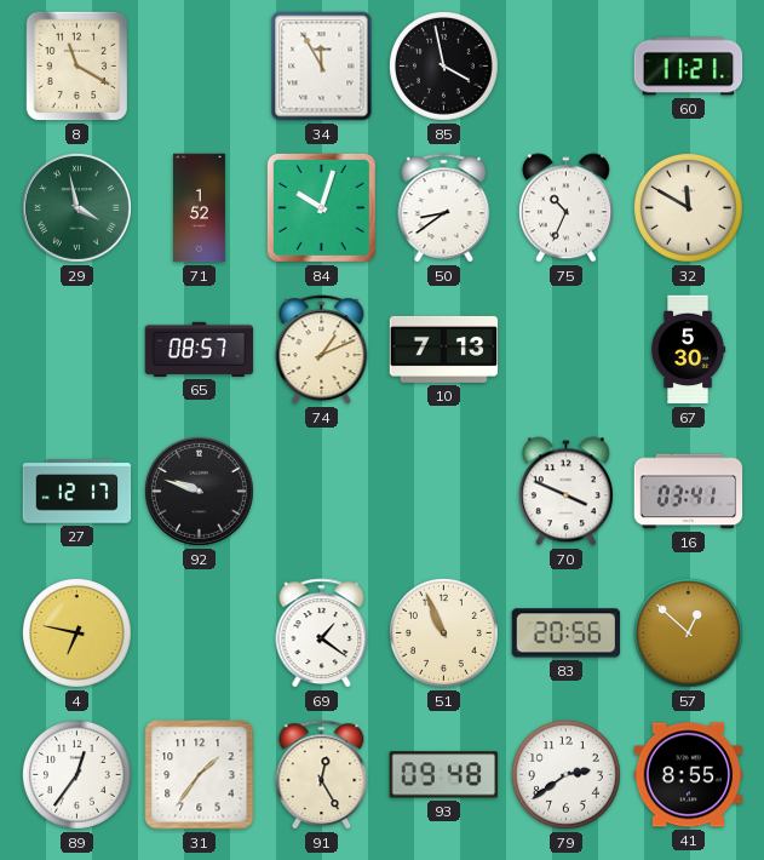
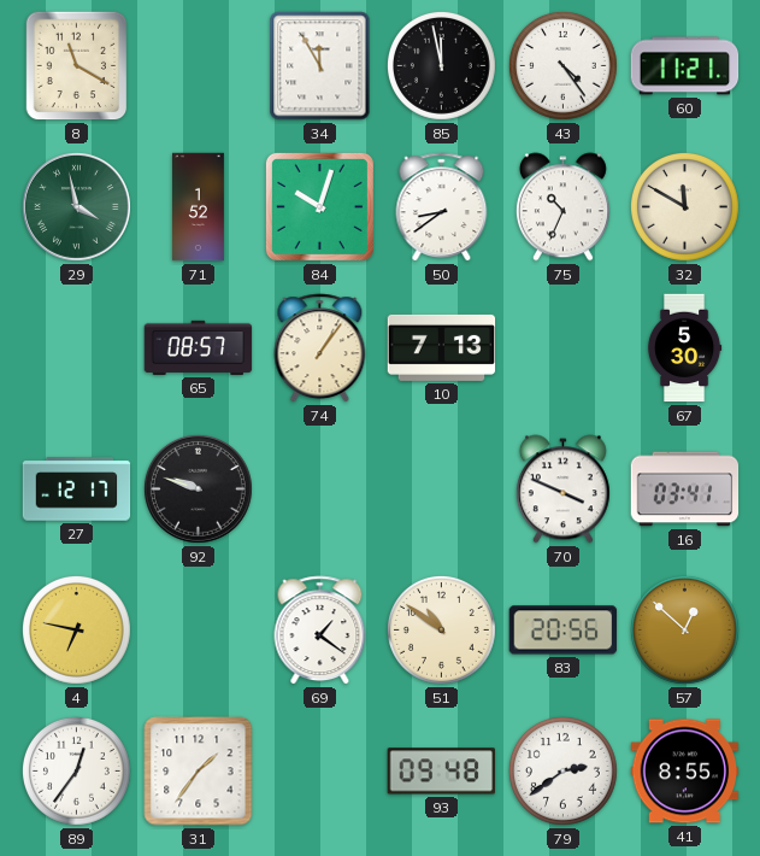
85: 3:58 -> 11:58
43: none -> 4:24
74: 1:11 -> 1:06
51: 10:56 -> 10:51
91: 12:25 -> none
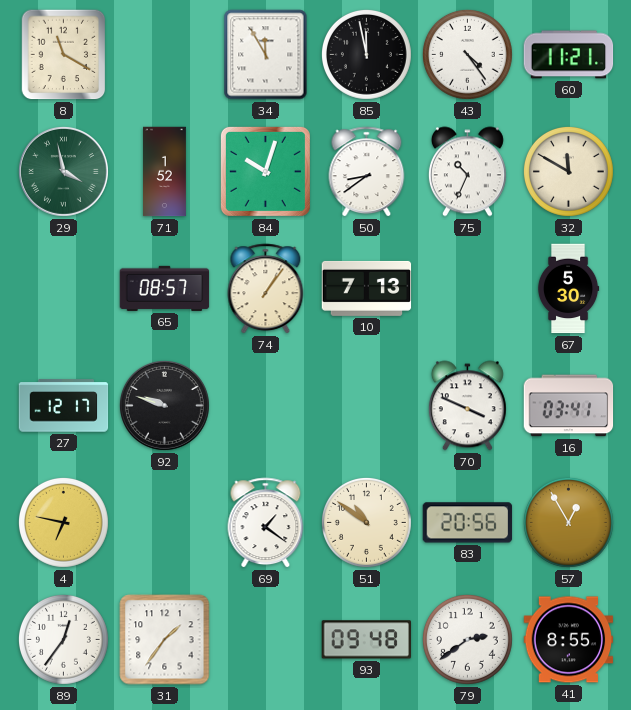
57: 12:52 -> 12:55
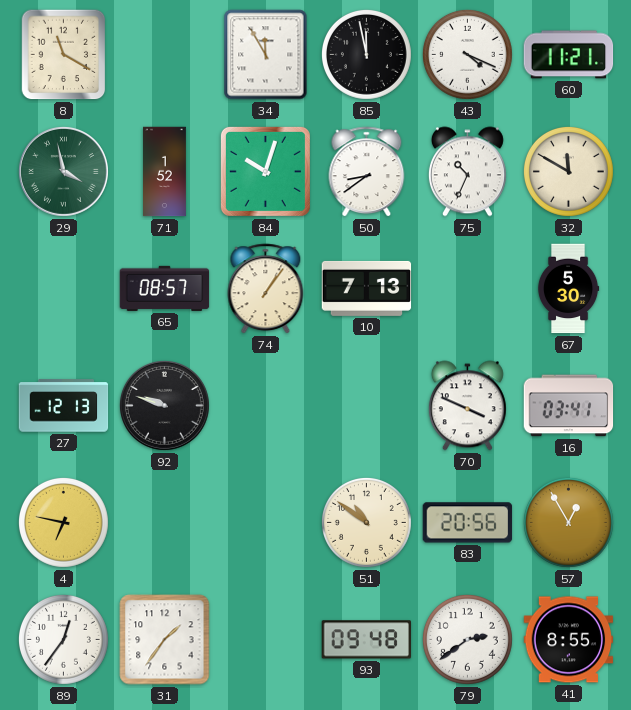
43: 4:24 -> 4:19
27: 12:17 -> 12:13
69: 1:21 -> none
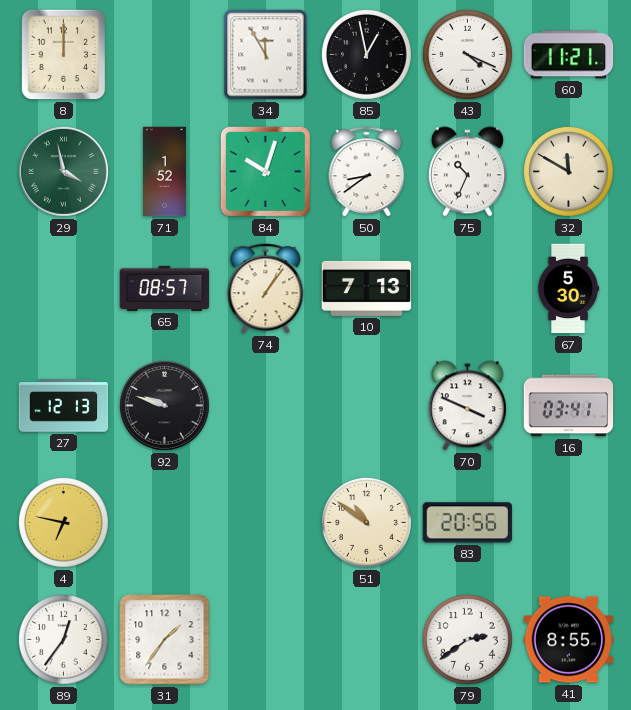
8: 11:20 -> 12:00
85: 11:58 -> 12:58
57: 12:55 -> none
93: 09:48 -> none
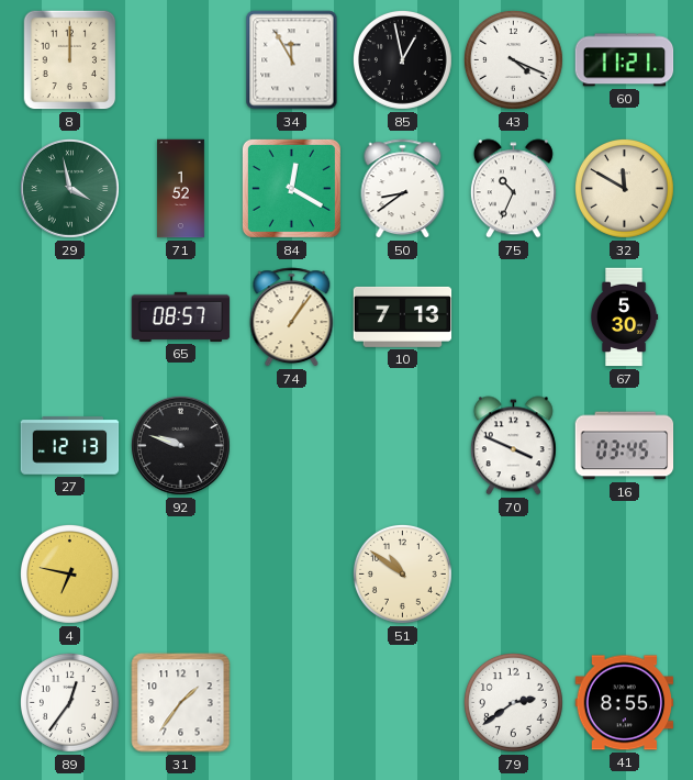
84: 10:03 -> 12:20
16: 03:41 -> 03:45
83: 20:56 -> none
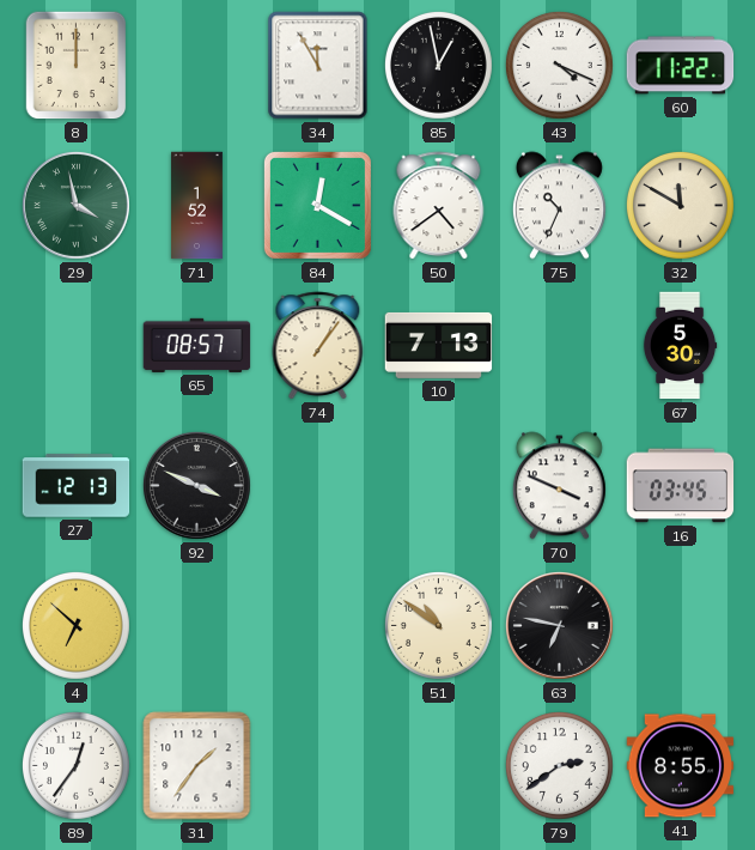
60: 11:21 -> 11:22
50: 8:39 -> 4:39
92: 9:48 -> 3:49
4: 6:47 -> 6:52
63: none -> 6:47
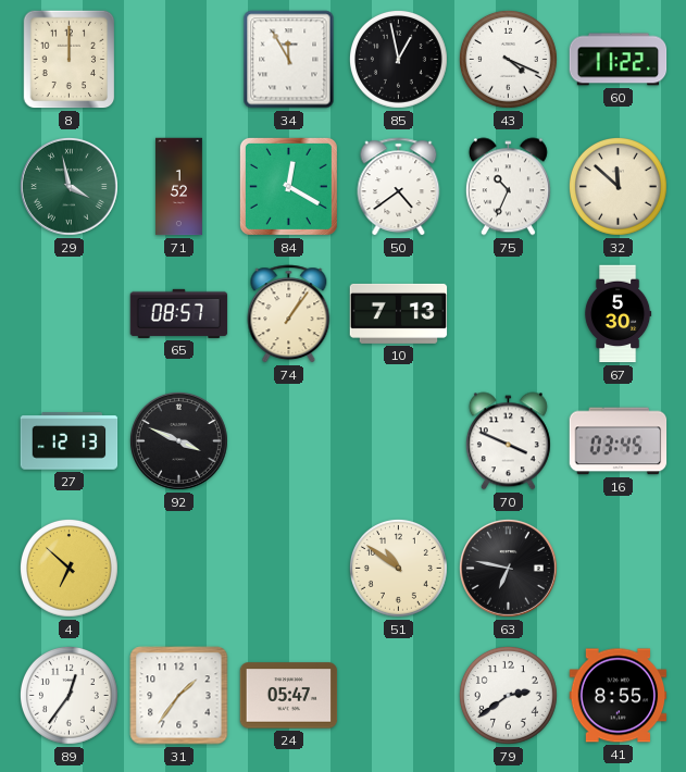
32: 11:50 -> 11:52
24: none -> 05:47
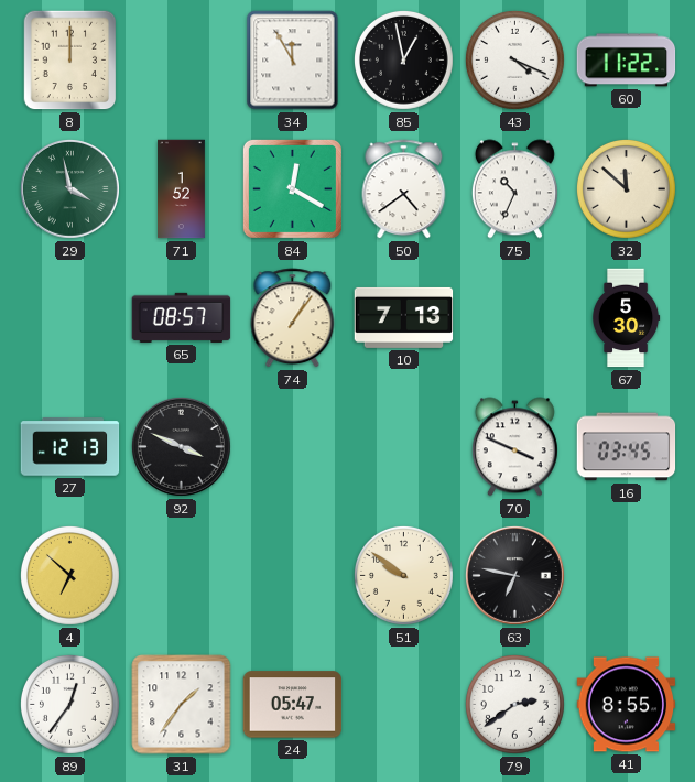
51: 10:51 -> 9:51
